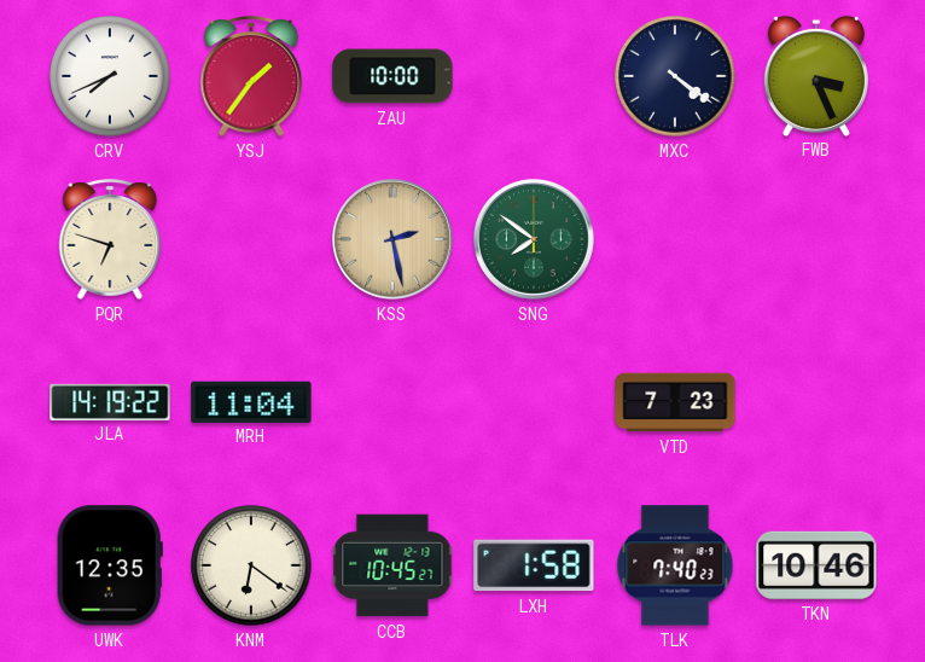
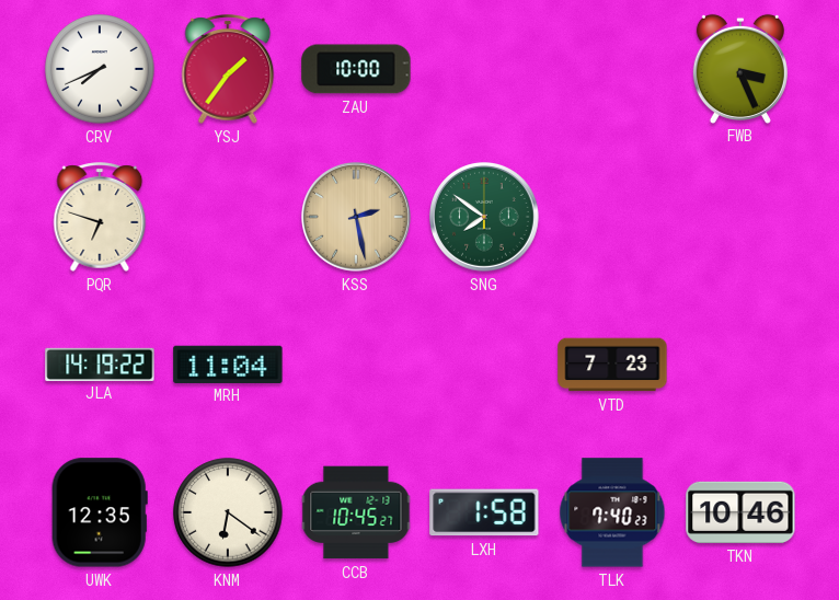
MXC: 4:21 -> none
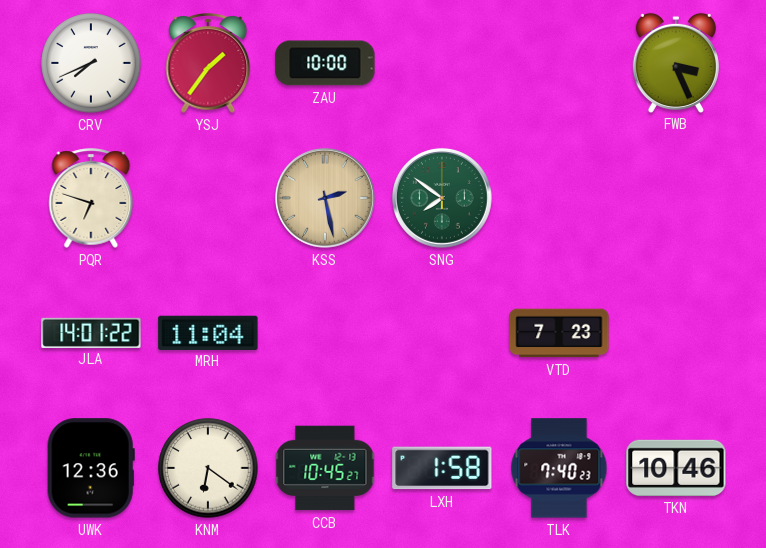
JLA: 14:19 -> 14:01
UWK: 12:35 -> 12:36
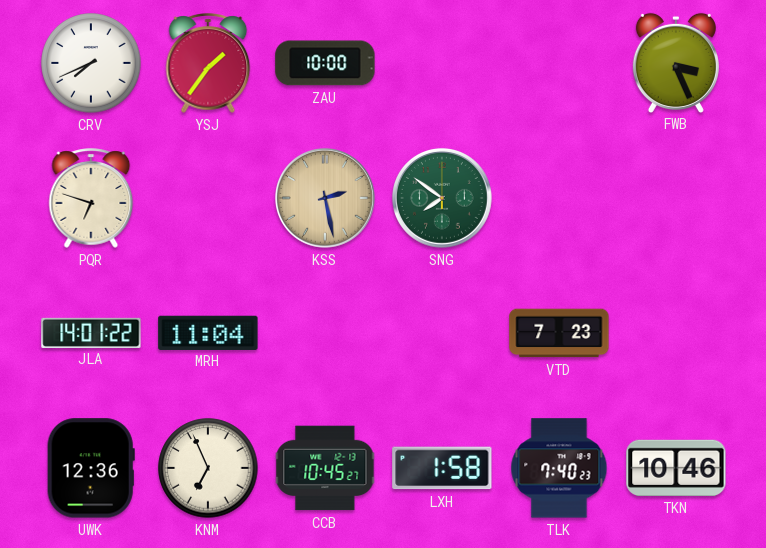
KNM: 6:21 -> 6:56
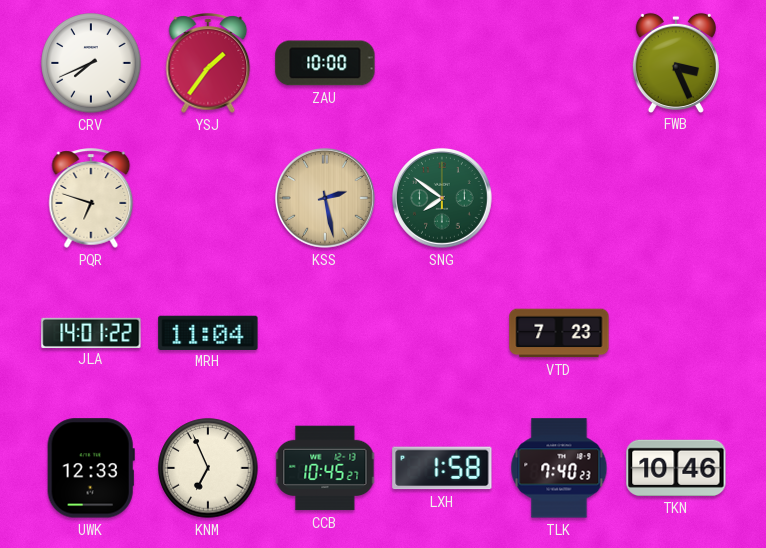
UWK: 12:36 -> 12:33
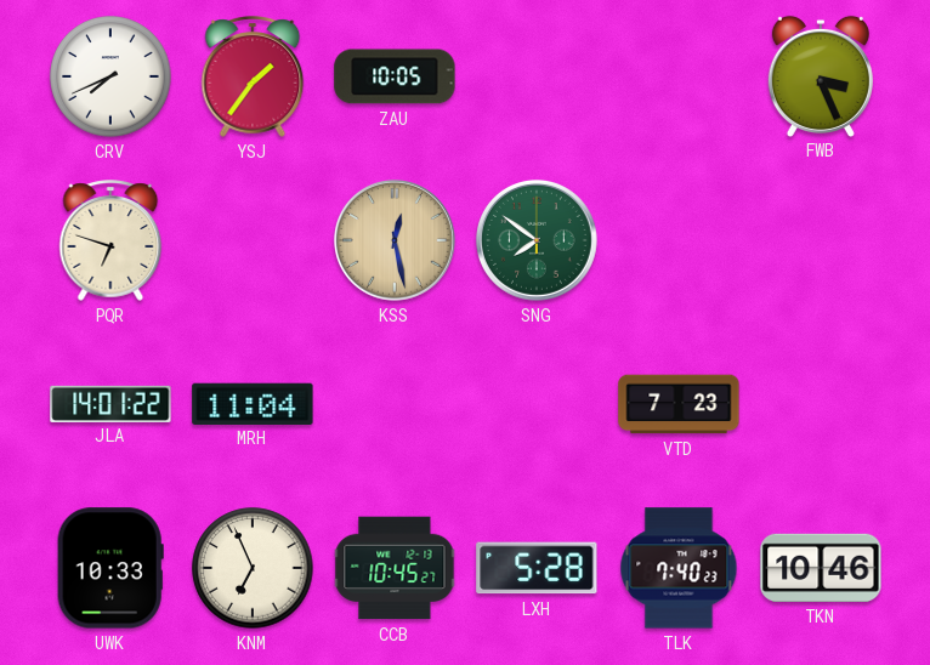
ZAU: 10:00 -> 10:05
KSS: 2:28 -> 12:28
UWK: 12:33 -> 10:33
LXH: 1:58 -> 5:28
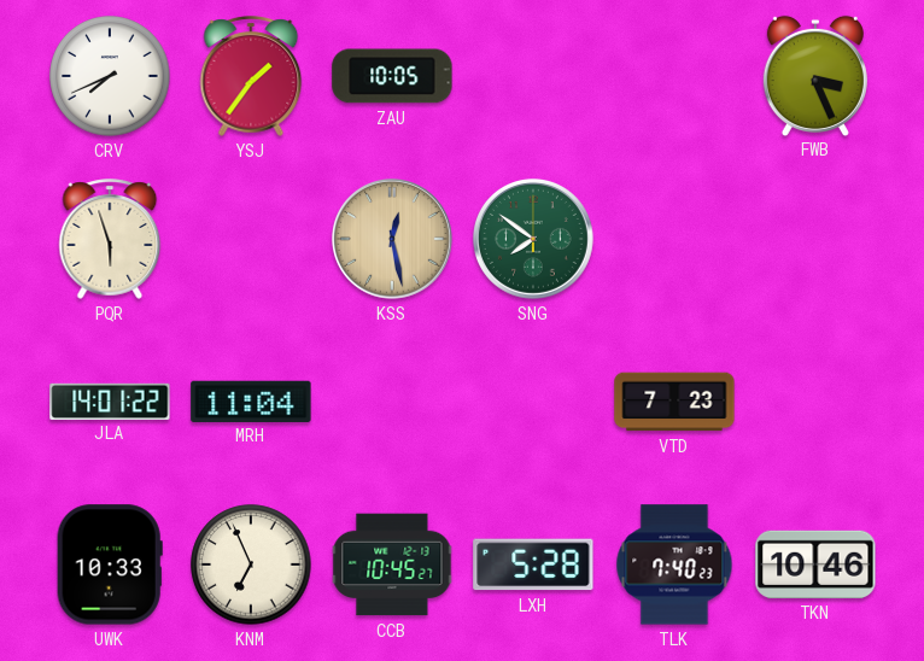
PQR: 6:48 -> 5:57
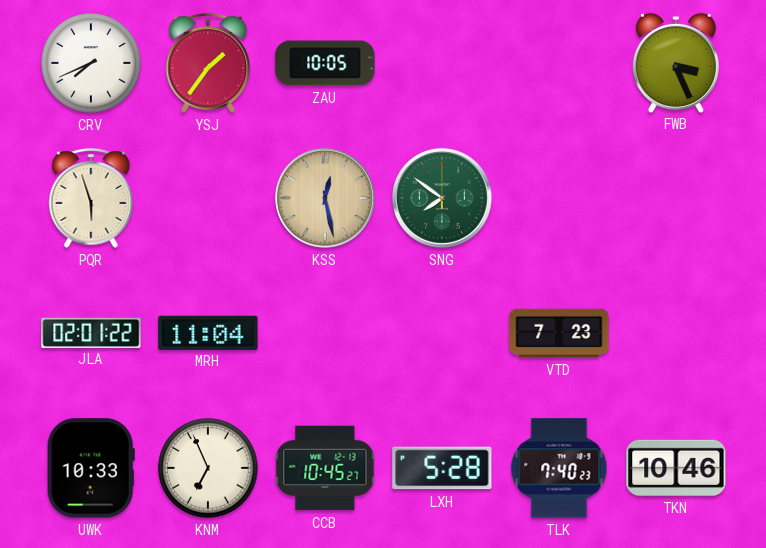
JLA: 14:01 -> 02:01
